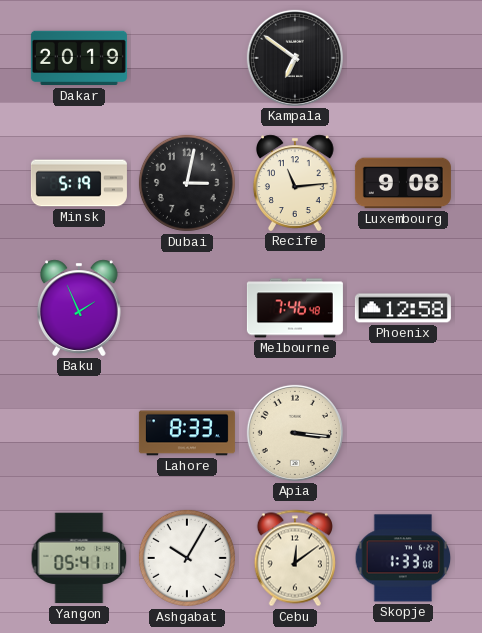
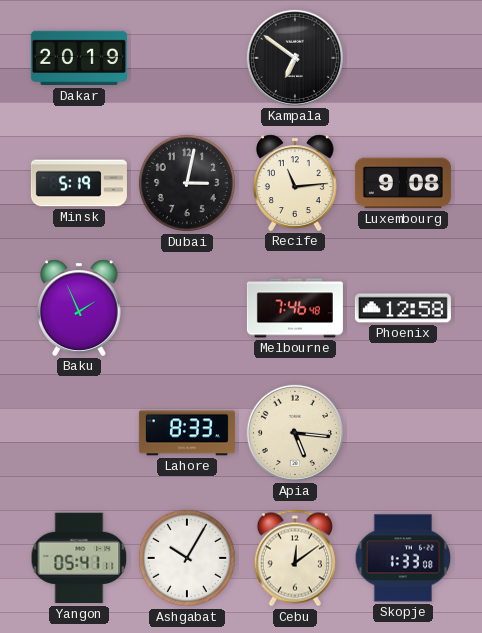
Apia: 3:16 -> 5:16
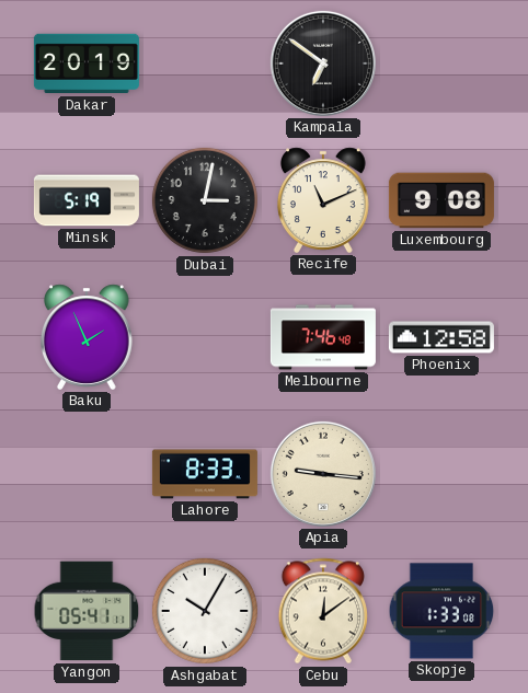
Recife: 11:14 -> 11:11
Apia: 5:16 -> 9:16
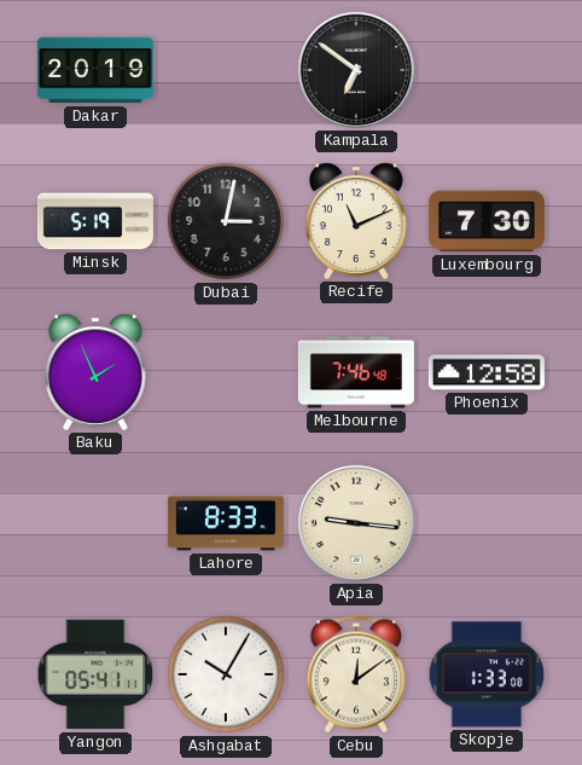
Luxembourg: 9:08 -> 7:30
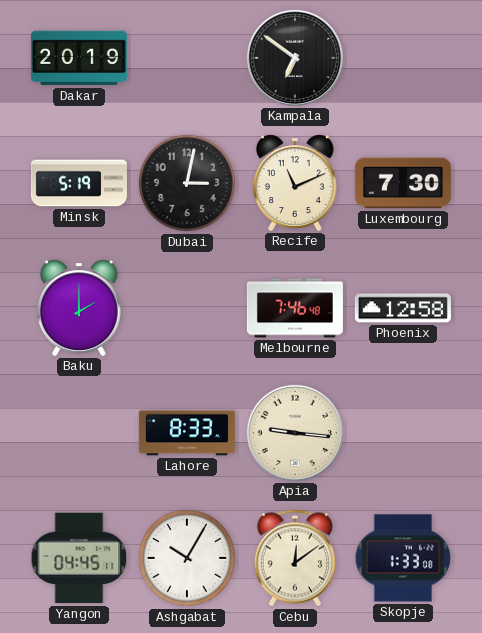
Baku: 1:56 -> 2:00
Yangon: 05:41 -> 04:45
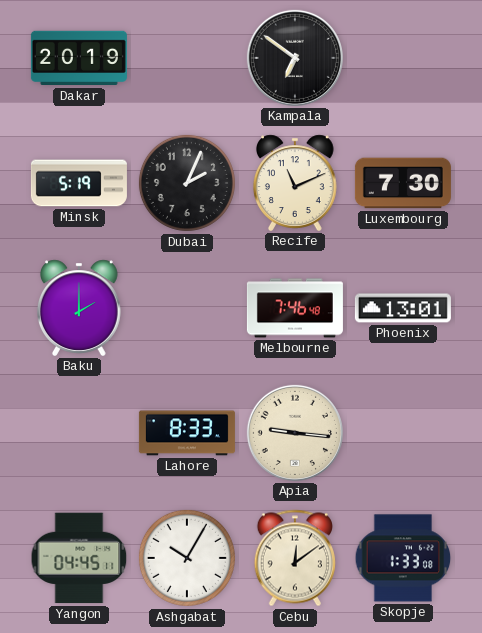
Dubai: 3:02 -> 2:04
Phoenix: 12:58 -> 13:01
